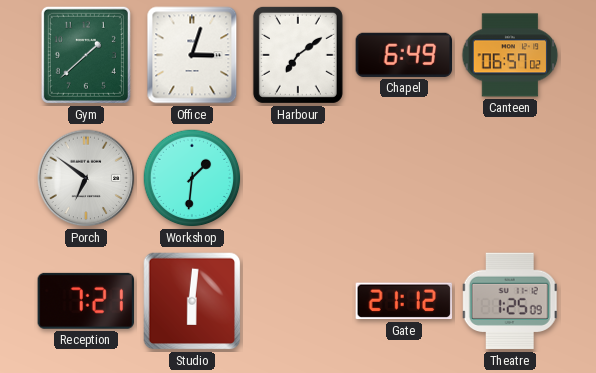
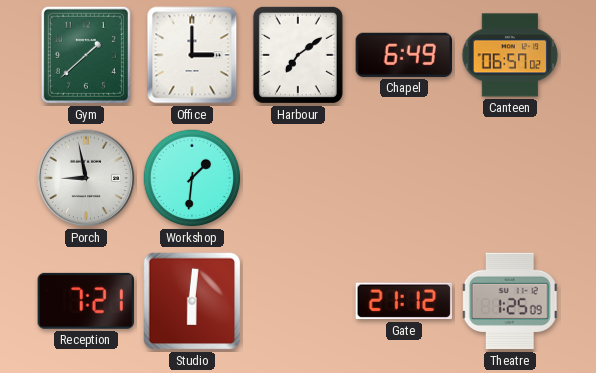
Office: 3:03 -> 3:00
Porch: 6:51 -> 8:58
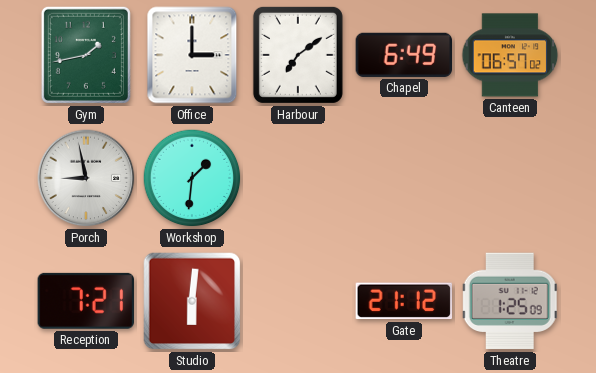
Gym: 1:38 -> 1:43
